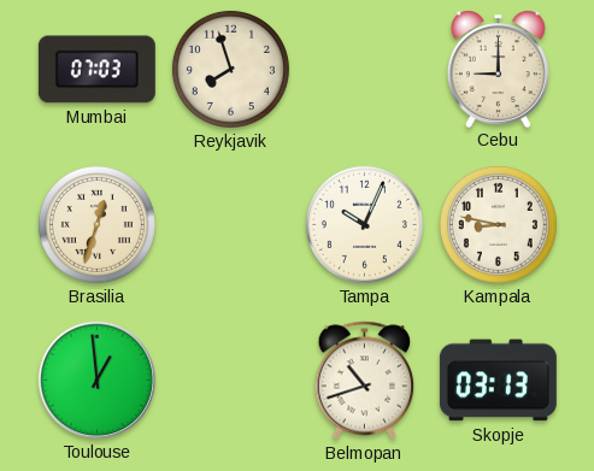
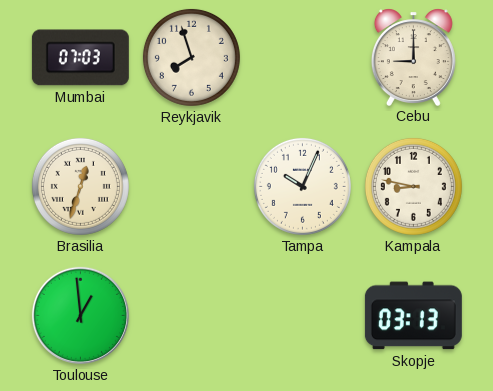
Belmopan: 10:42 -> none
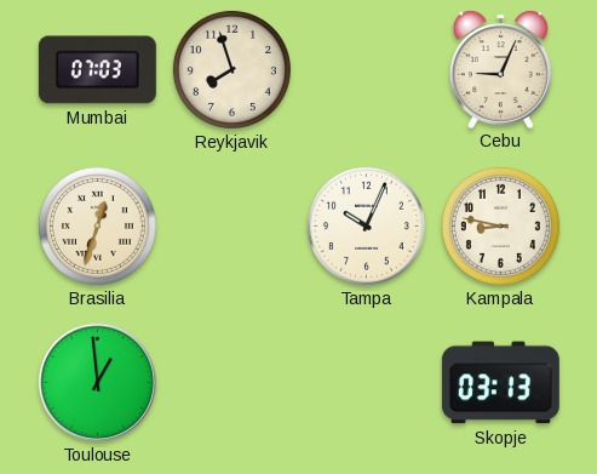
Cebu: 9:00 -> 9:04
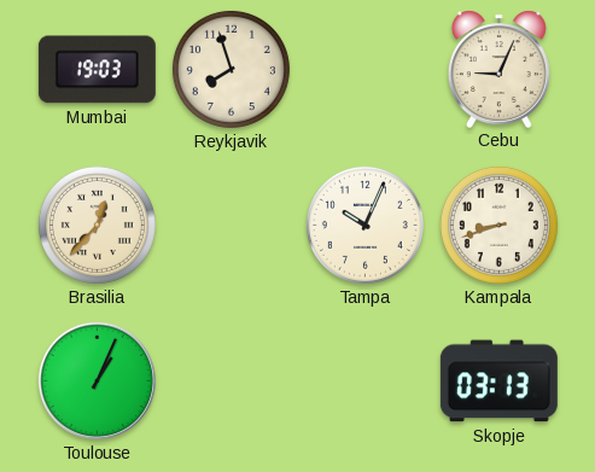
Mumbai: 07:03 -> 19:03
Brasilia: 12:33 -> 12:37
Kampala: 8:47 -> 8:42
Toulouse: 12:59 -> 1:04
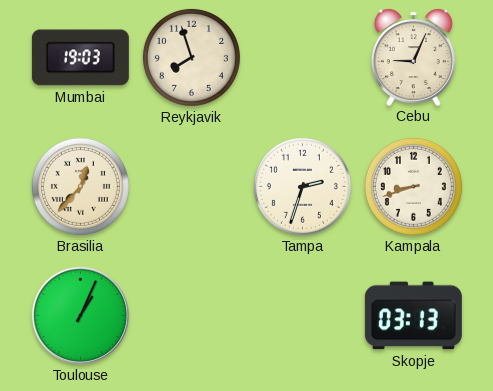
Tampa: 10:04 -> 2:33
